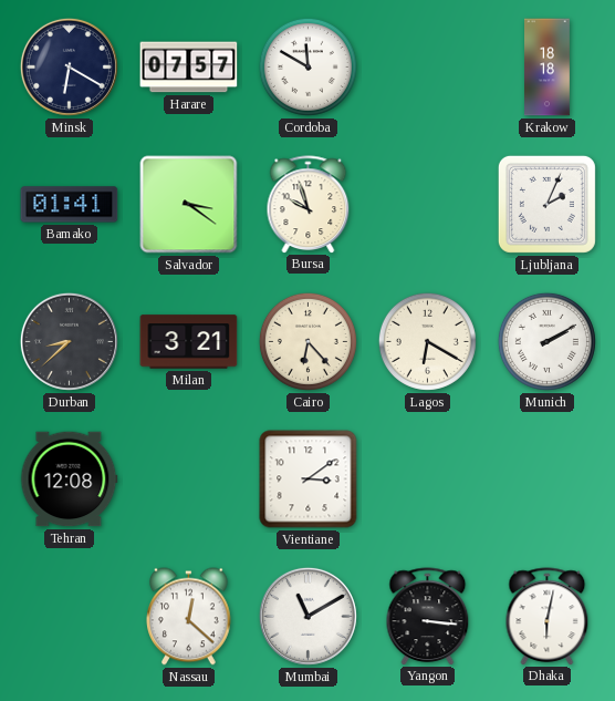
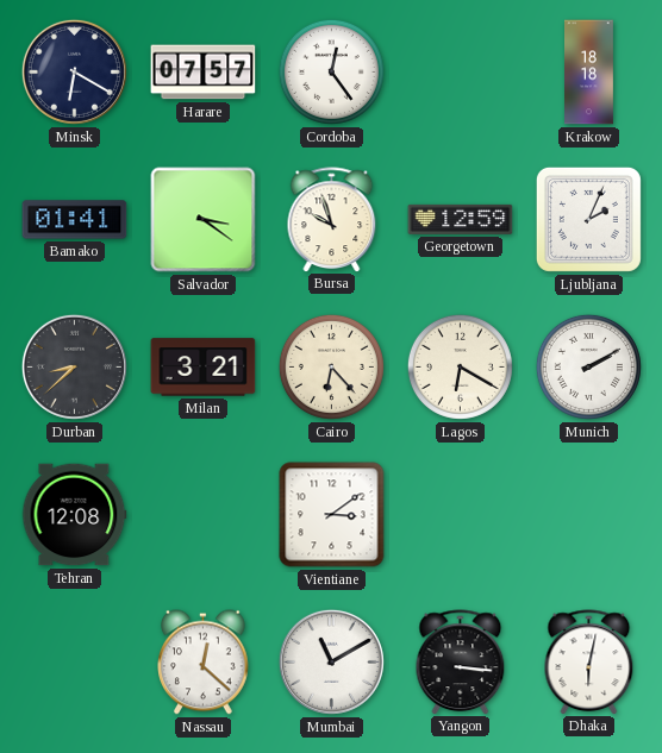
Cordoba: 11:50 -> 12:24
Georgetown: none -> 12:59
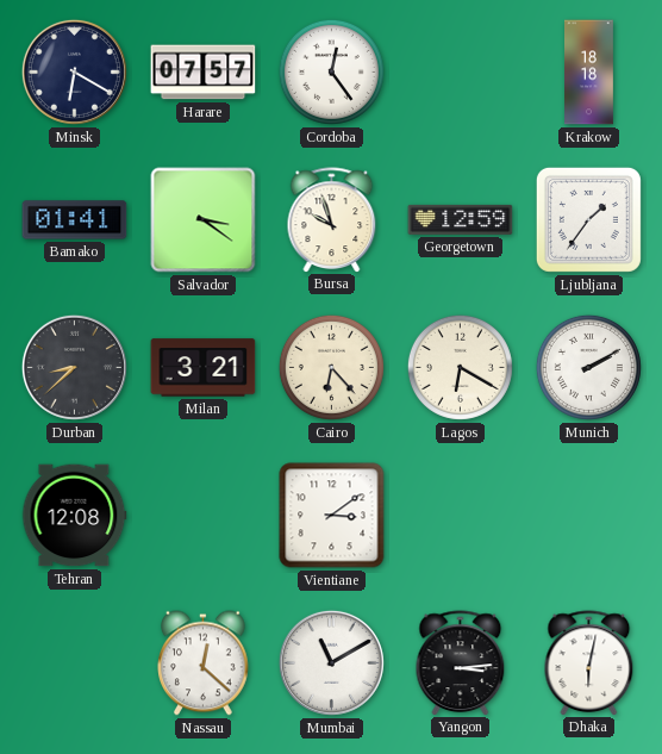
Ljubljana: 2:04 -> 1:36
Yangon: 3:16 -> 3:14
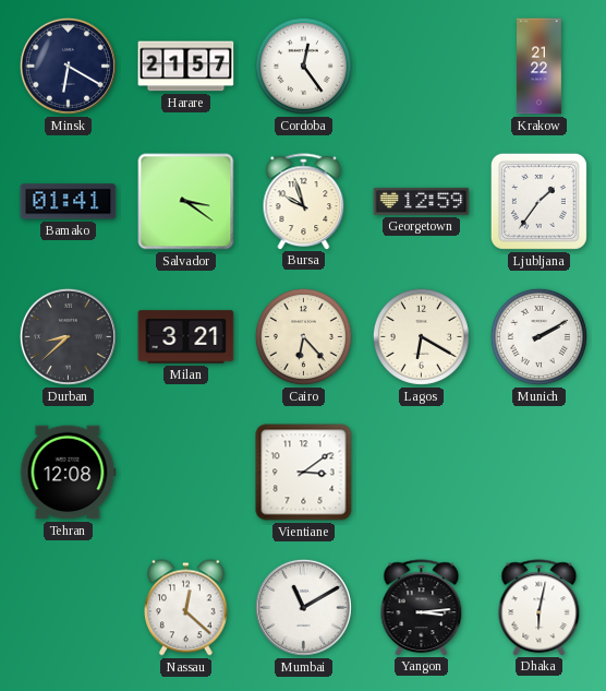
Harare: 07:57 -> 21:57
Krakow: 18:18 -> 21:22
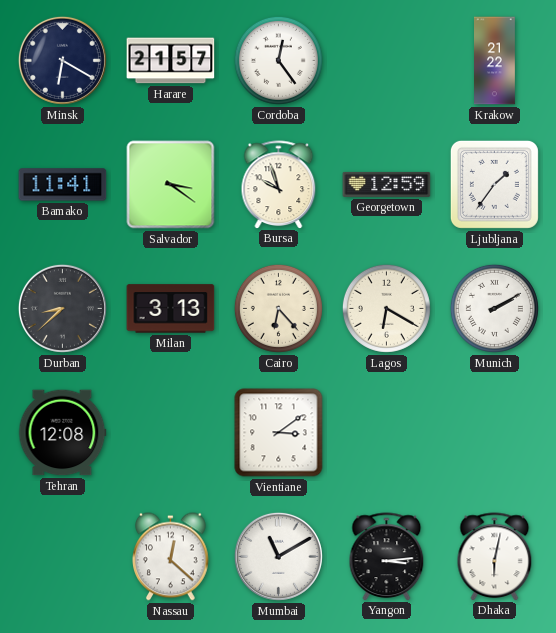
Bamako: 01:41 -> 11:41
Milan: 3:21 -> 3:13
